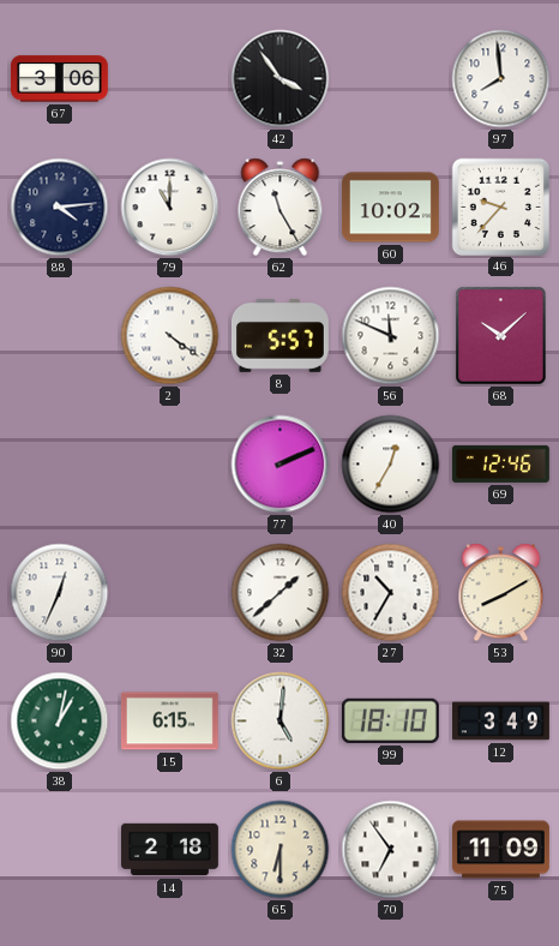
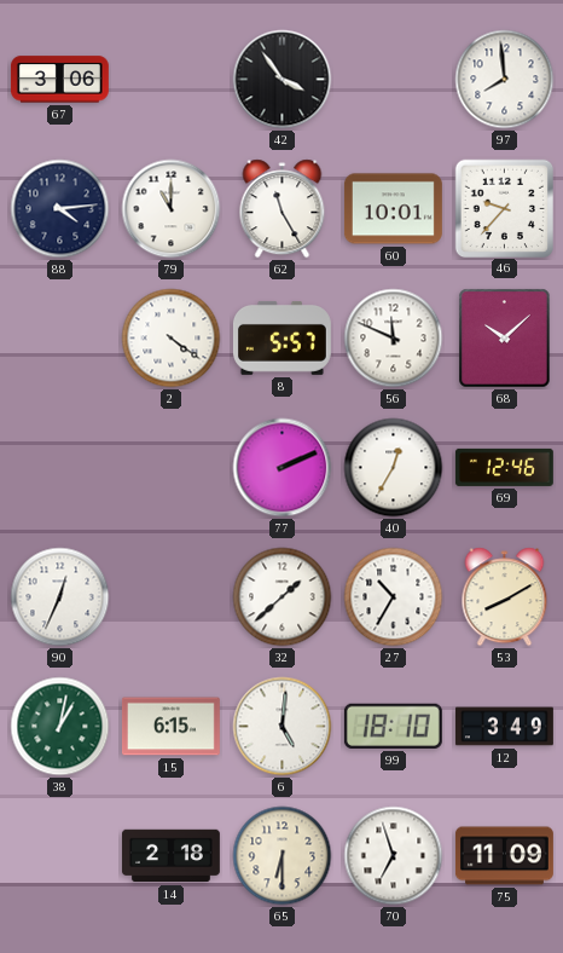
60: 10:02 -> 10:01
70: 6:54 -> 6:57
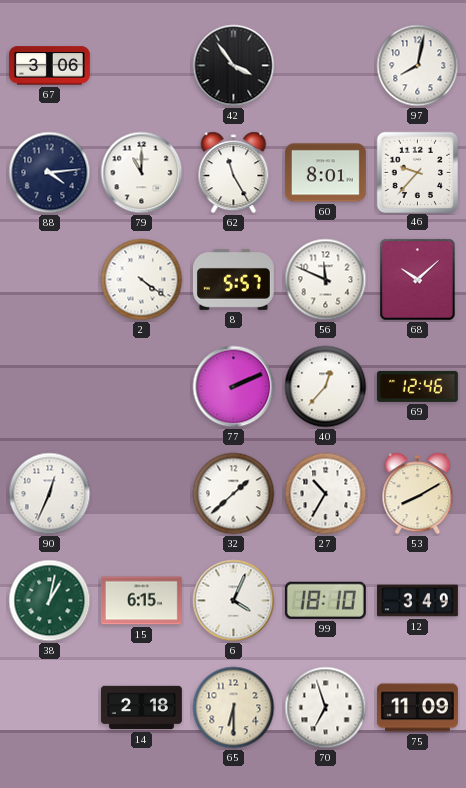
97: 7:59 -> 8:02
60: 10:01 -> 8:01
40: 12:35 -> 12:37
6: 5:01 -> 4:04
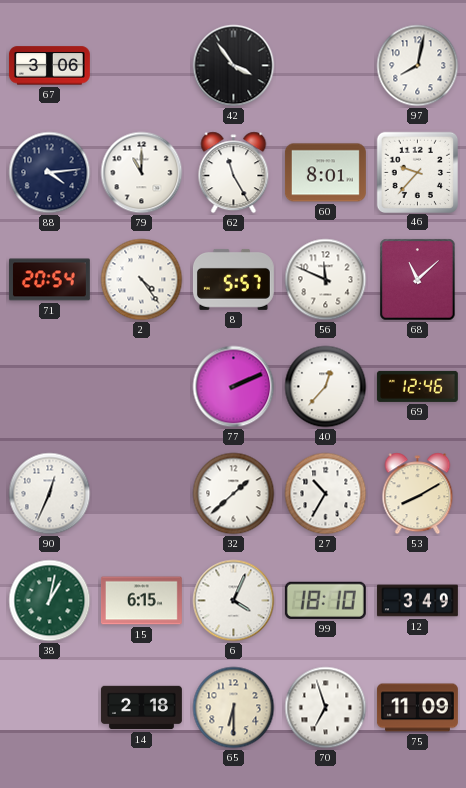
71: none -> 20:54
2: 4:21 -> 4:24
68: 10:08 -> 11:08
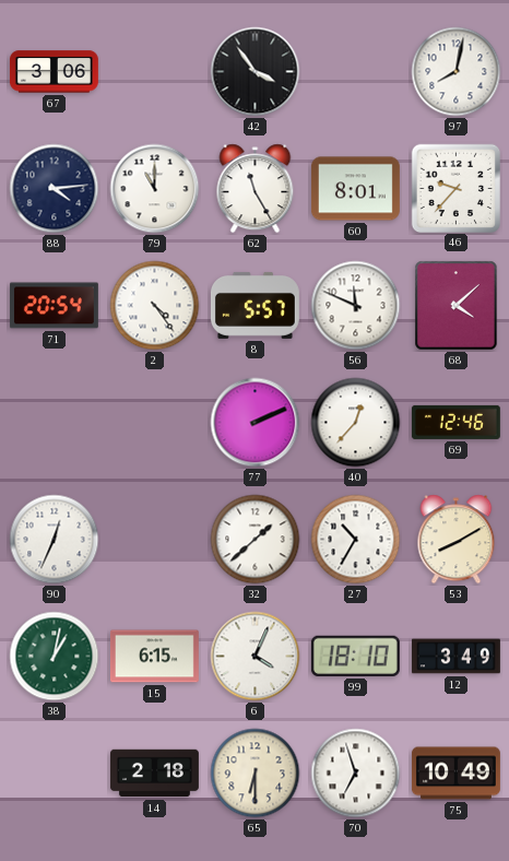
68: 11:08 -> 4:08
75: 11:09 -> 10:49
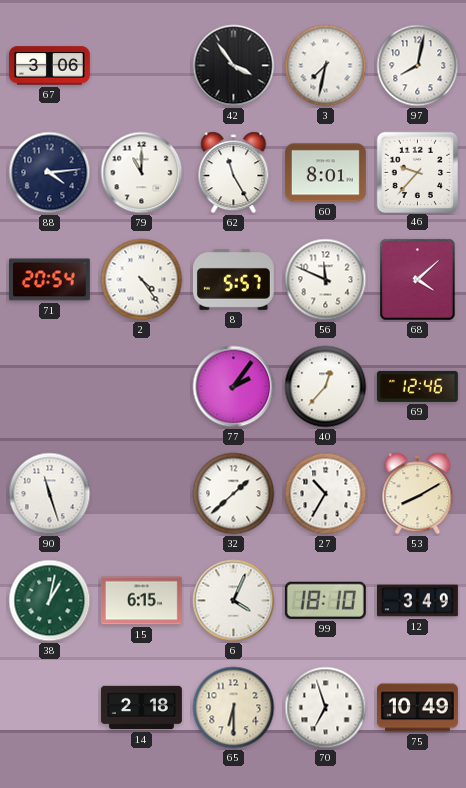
3: none -> 7:32
77: 2:11 -> 2:06
90: 12:34 -> 11:27
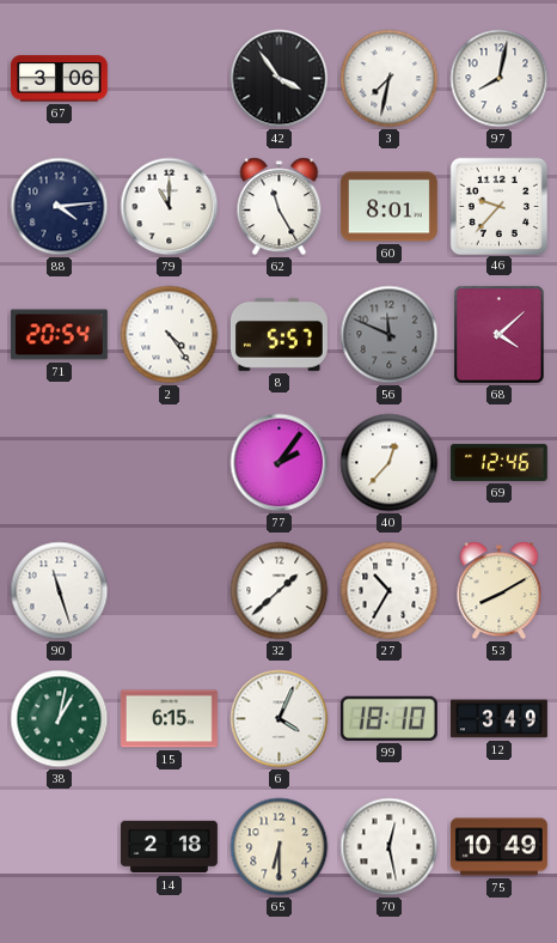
56 dial: white -> grey
70: 6:57 -> 12:28
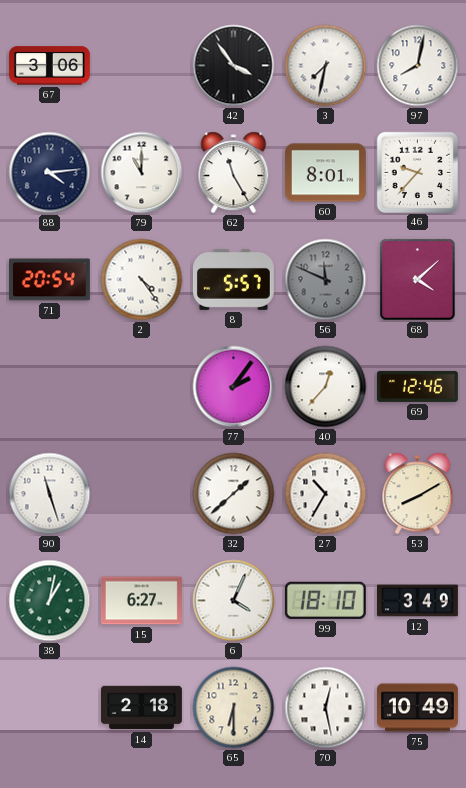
15: 6:15 -> 6:27
